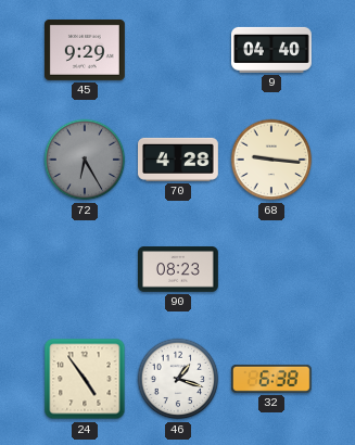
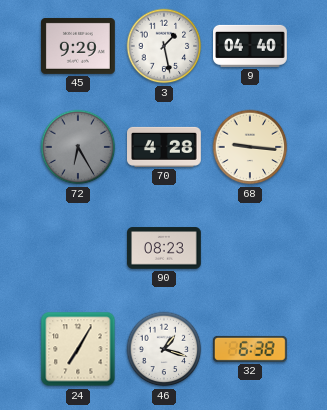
3: none -> 1:28
24: 4:54 -> 7:05
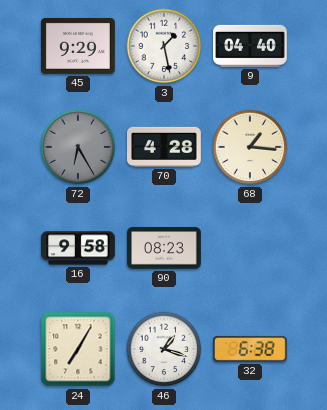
68: 9:16 -> 1:16
16: none -> 9:58
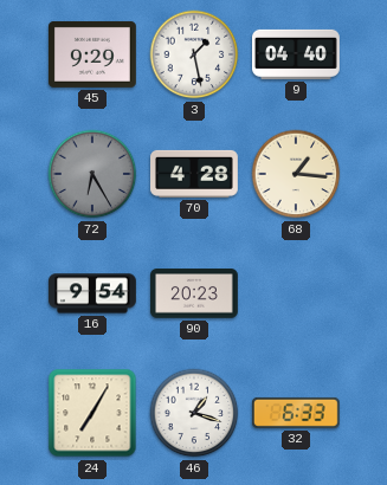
16: 9:58 -> 9:54
90: 08:23 -> 20:23
32: 6:38 -> 6:33
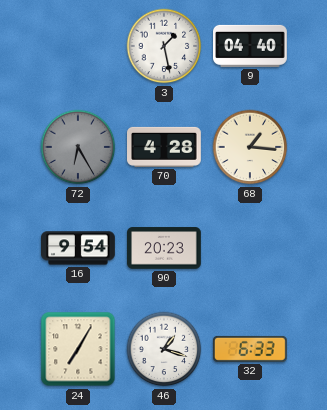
45: 9:29 -> none
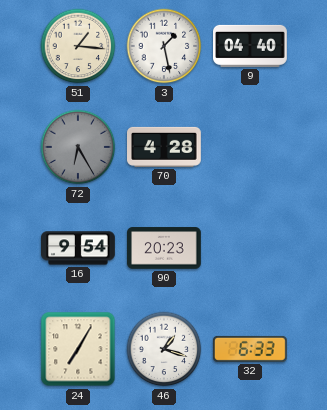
51: none -> 1:16
68: 1:16 -> none
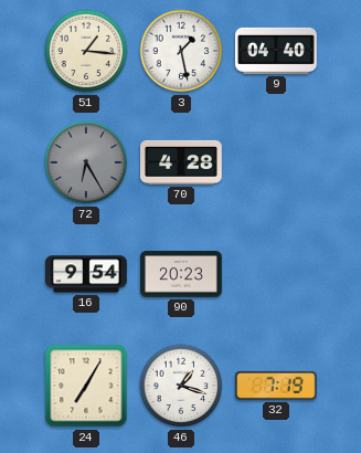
32: 6:33 -> 7:19
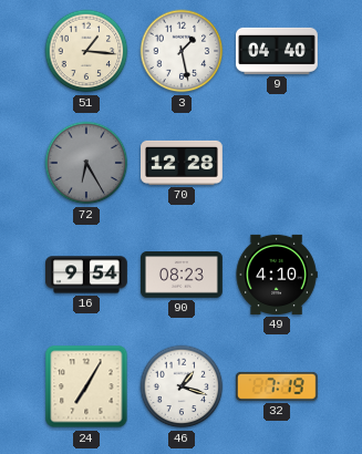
70: 4:28 -> 12:28
90: 20:23 -> 08:23
49: none -> 4:10
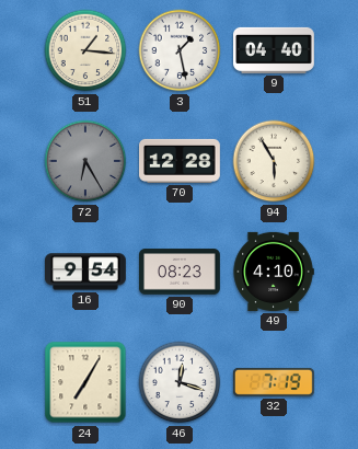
94: none -> 5:55
46: 1:18 -> 12:18
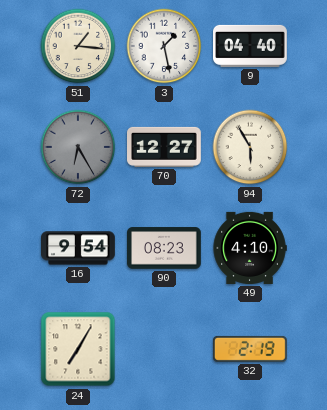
70: 12:28 -> 12:27
46: 12:18 -> none
32: 7:19 -> 2:19
